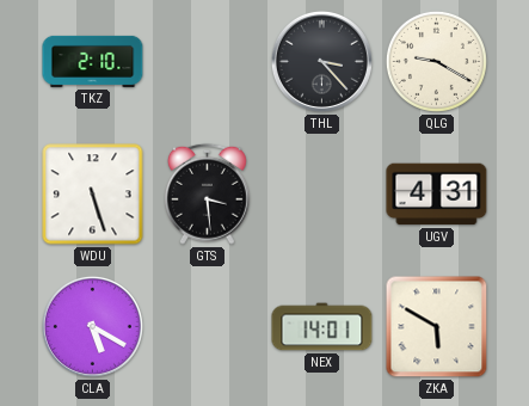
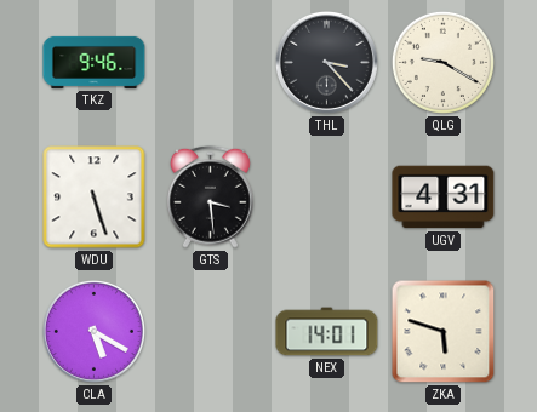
TKZ: 2:10 -> 9:46
ZKA: 5:50 -> 5:48
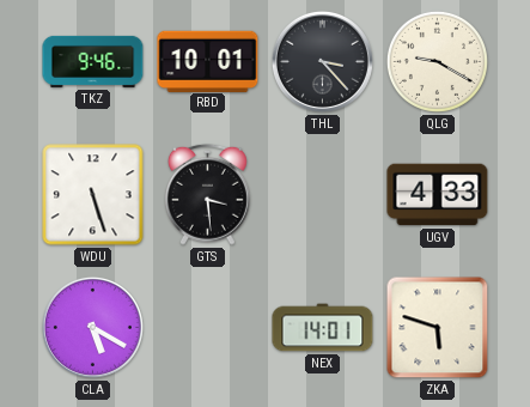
RBD: none -> 10:01
UGV: 4:31 -> 4:33
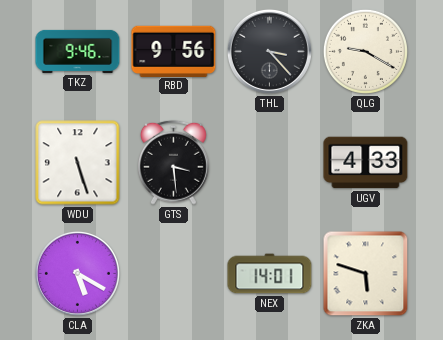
RBD: 10:01 -> 9:56
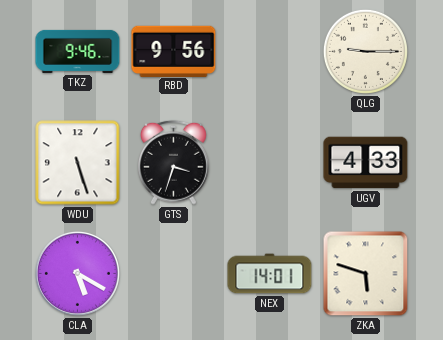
THL: 3:23 -> none
QLG: 9:20 -> 9:15
GTS: 3:29 -> 3:33
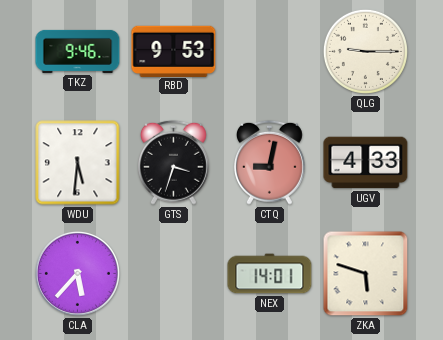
RBD: 9:56 -> 9:53
WDU: 5:27 -> 5:31
CTQ: none -> 9:02
CLA: 5:20 -> 5:37
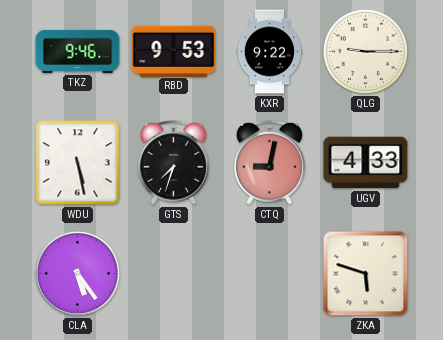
KXR: none -> 9:22
WDU: 5:31 -> 5:28
GTS: 3:33 -> 7:33
CLA: 5:37 -> 5:24
NEX: 14:01 -> none
